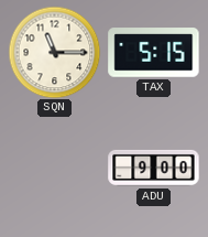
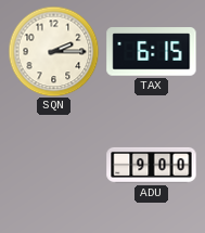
SQN: 11:15 -> 2:15
TAX: 5:15 -> 6:15
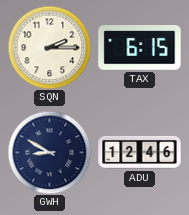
GWH: none -> 8:50
ADU: 9:00 -> 12:46
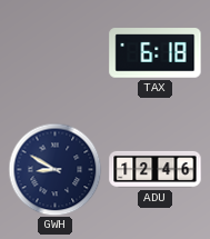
SQN: 2:15 -> none
TAX: 6:15 -> 6:18
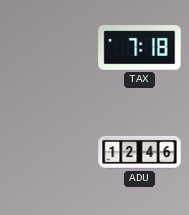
TAX: 6:18 -> 7:18
GWH: 8:50 -> none
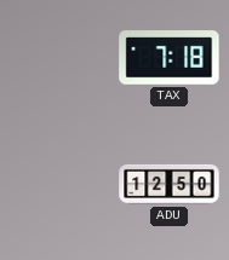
ADU: 12:46 -> 12:50
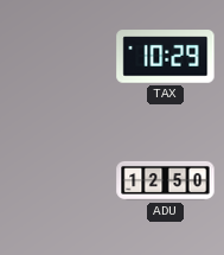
TAX: 7:18 -> 10:29
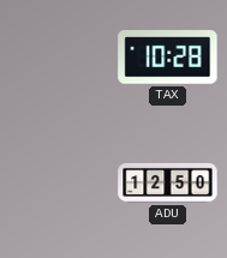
TAX: 10:29 -> 10:28
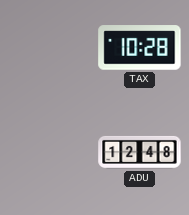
ADU: 12:50 -> 12:48
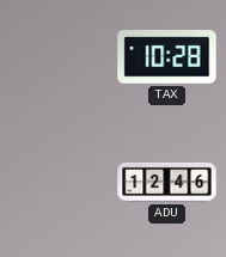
ADU: 12:48 -> 12:46
